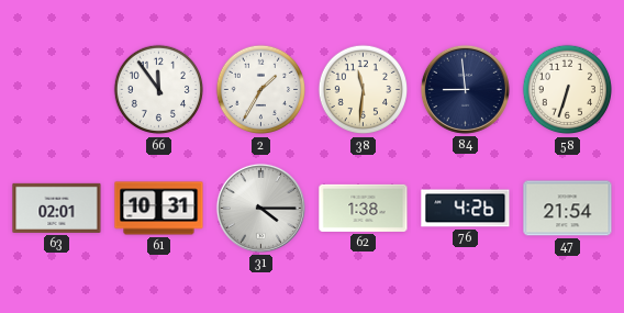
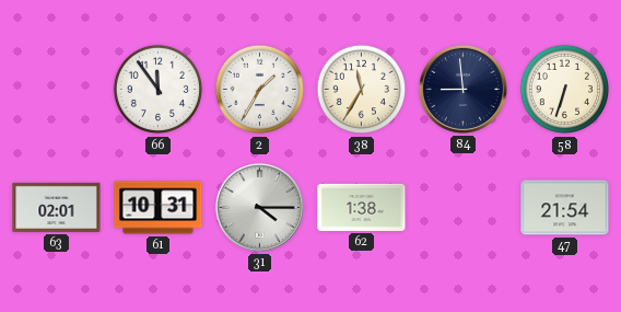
38: 11:31 -> 11:35
76: 4:26 -> none
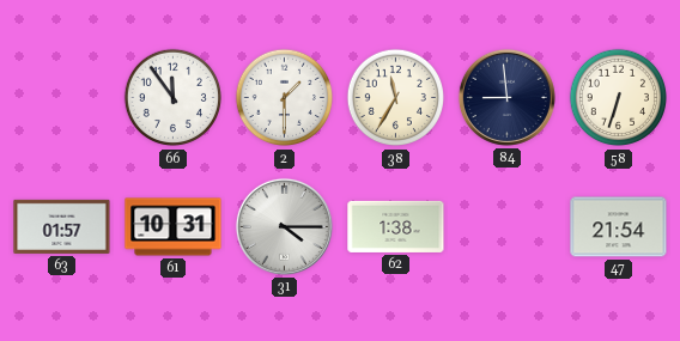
2: 1:35 -> 1:30
63: 02:01 -> 01:57
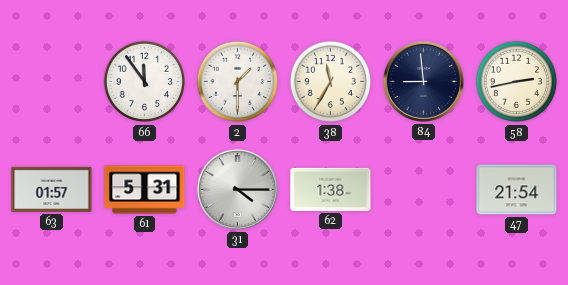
58: 6:33 -> 2:43
61: 10:31 -> 5:31
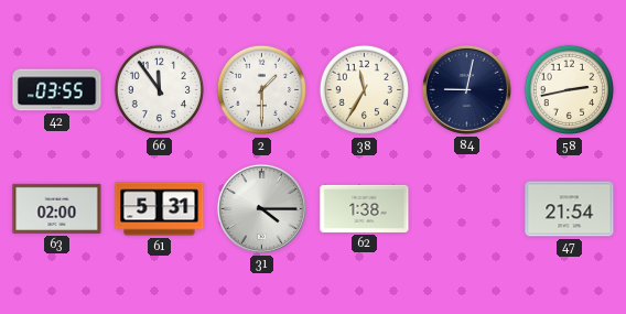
42: none -> 03:55
84: 8:59 -> 9:02
63: 01:57 -> 02:00
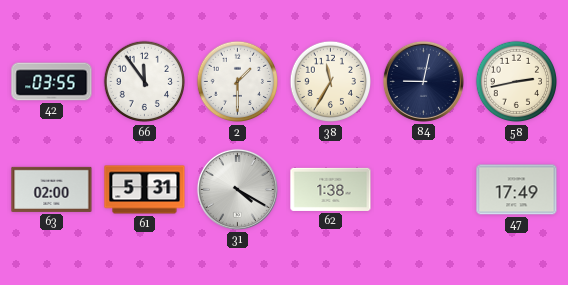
31: 4:15 -> 4:20
47: 21:54 -> 17:49
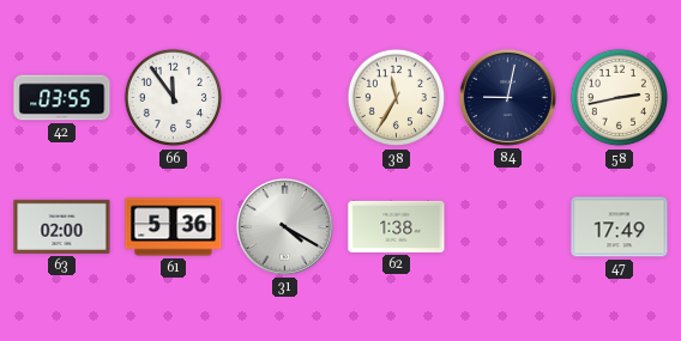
2: 1:30 -> none
61: 5:31 -> 5:36
